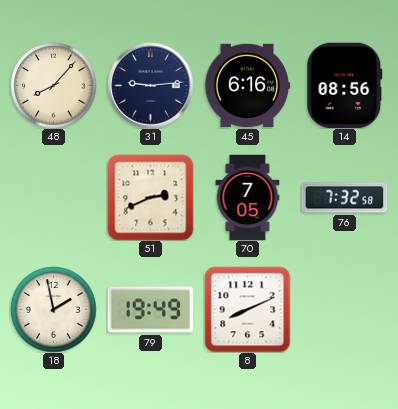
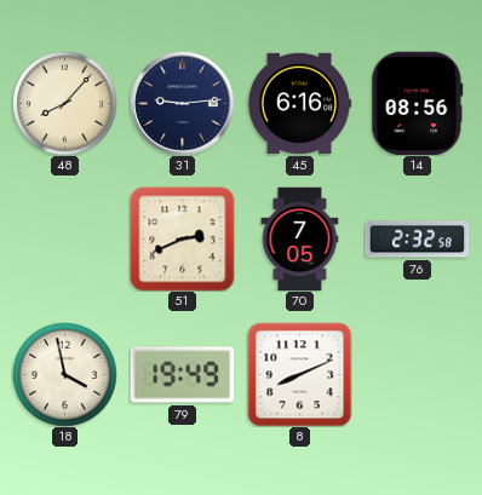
76: 7:32 -> 2:32
18: 1:58 -> 3:58
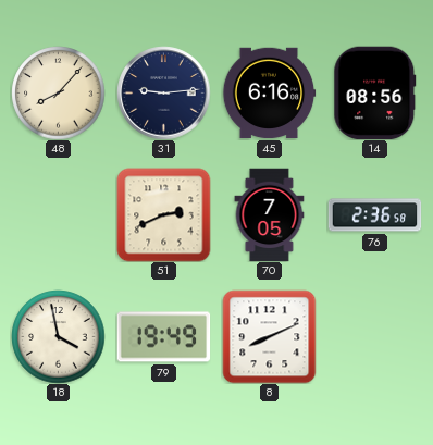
76: 2:32 -> 2:36
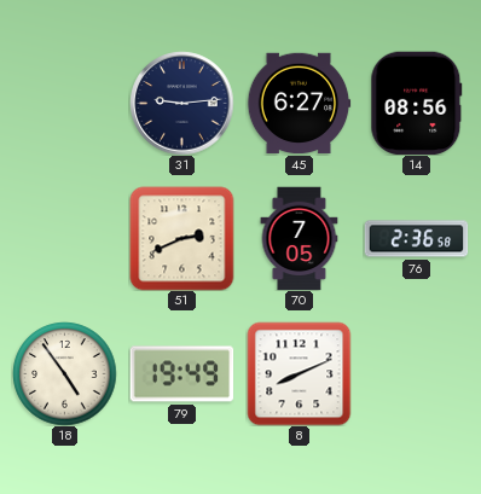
48: 8:07 -> none
45: 6:16 -> 6:27
18: 3:58 -> 4:54
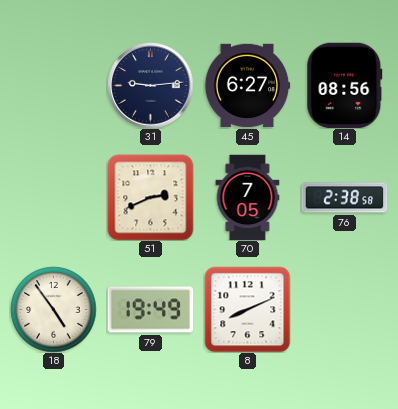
76: 2:36 -> 2:38
